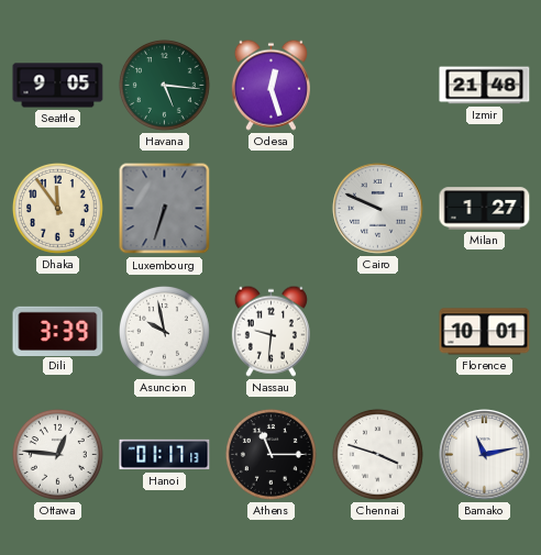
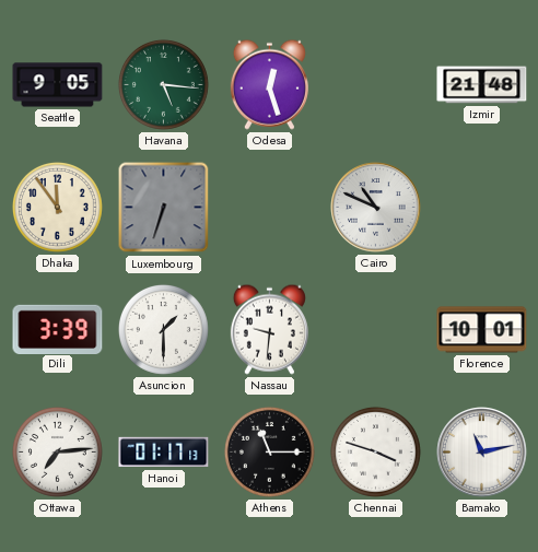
Cairo: 9:49 -> 10:49
Milan: 1:27 -> none
Asuncion: 9:58 -> 1:30
Ottawa: 12:46 -> 7:14
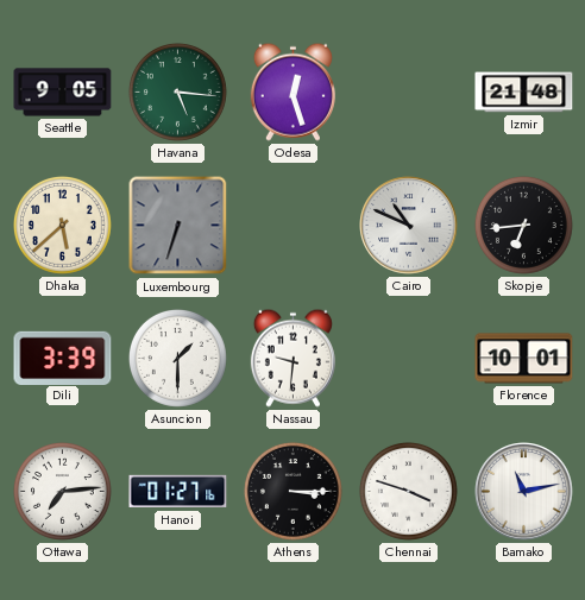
Dhaka: 11:54 -> 5:38
Skopje: none -> 6:44
Hanoi: 01:17 -> 01:27
Athens: 11:15 -> 3:15
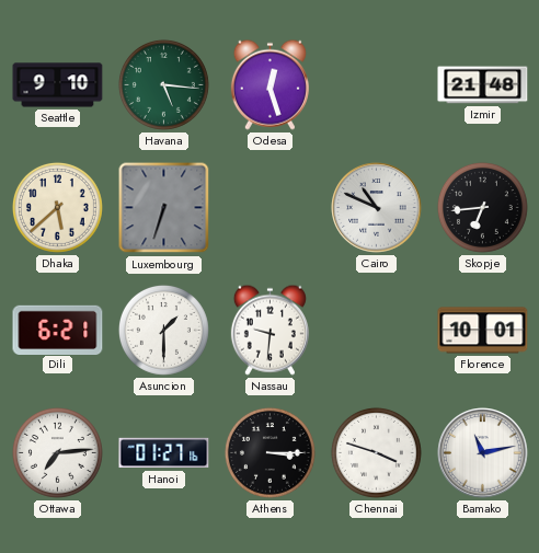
Seattle: 9:05 -> 9:10
Dili: 3:39 -> 6:21
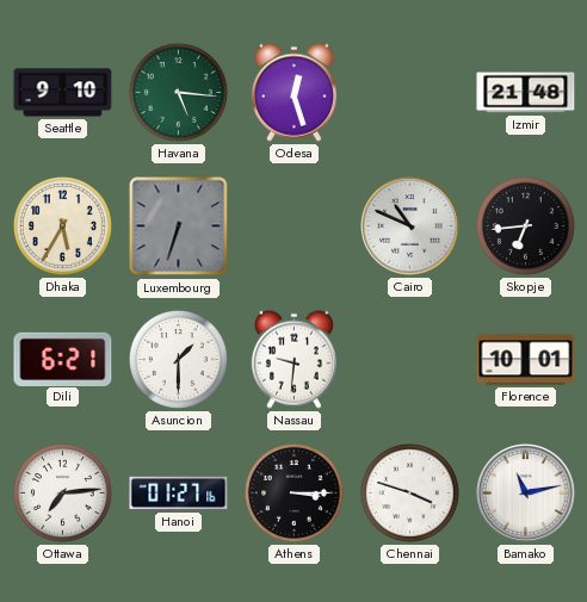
Dhaka: 5:38 -> 5:35
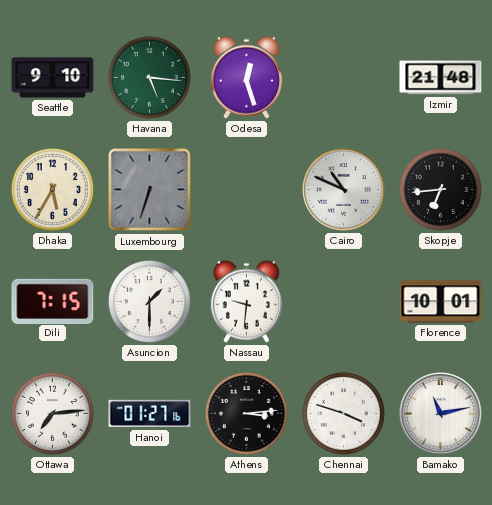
Dili: 6:21 -> 7:15
Athens: 3:15 -> 3:14
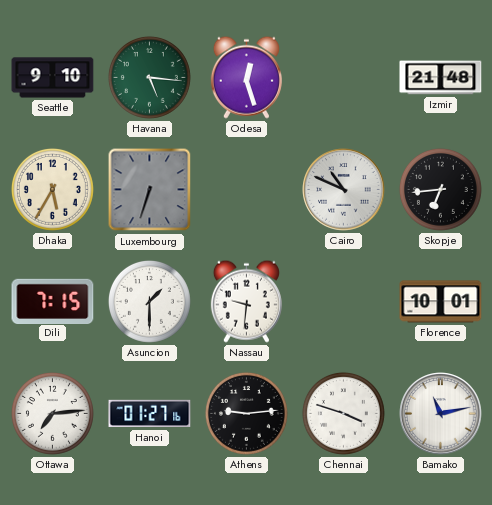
Athens: 3:14 -> 9:14
